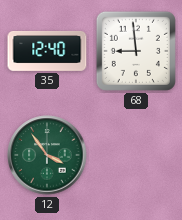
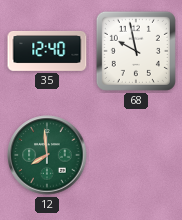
68: 8:59 -> 9:58
12: 3:54 -> 7:59
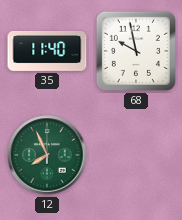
35: 12:40 -> 11:40
12: 7:59 -> 7:56
